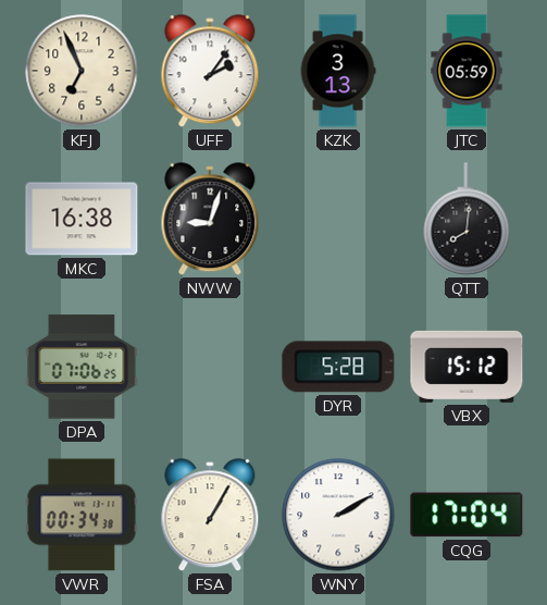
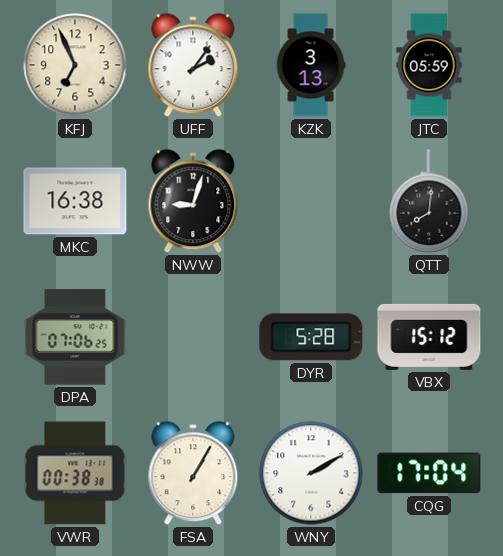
VWR: 00:34 -> 00:38
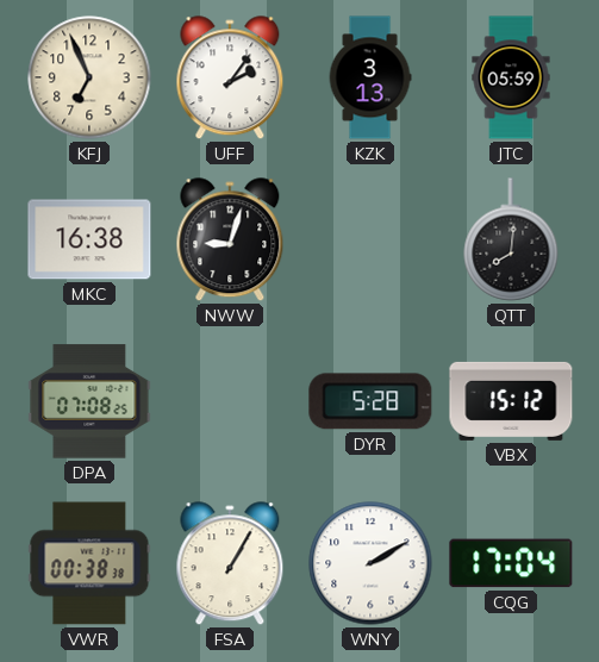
DPA: 07:06 -> 07:08
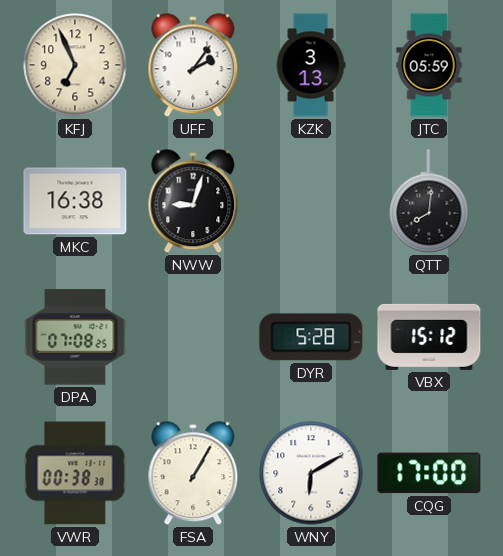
WNY: 2:10 -> 6:10
CQG: 17:04 -> 17:00
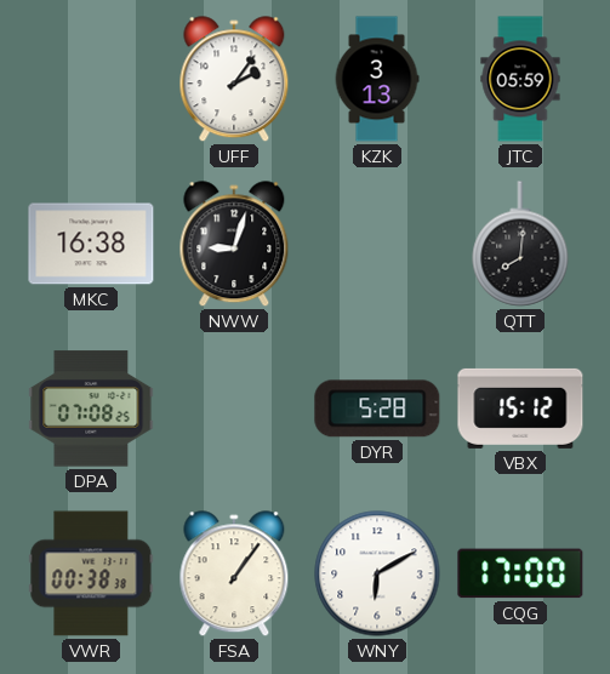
KFJ: 6:56 -> none
FSA: 1:05 -> 1:06
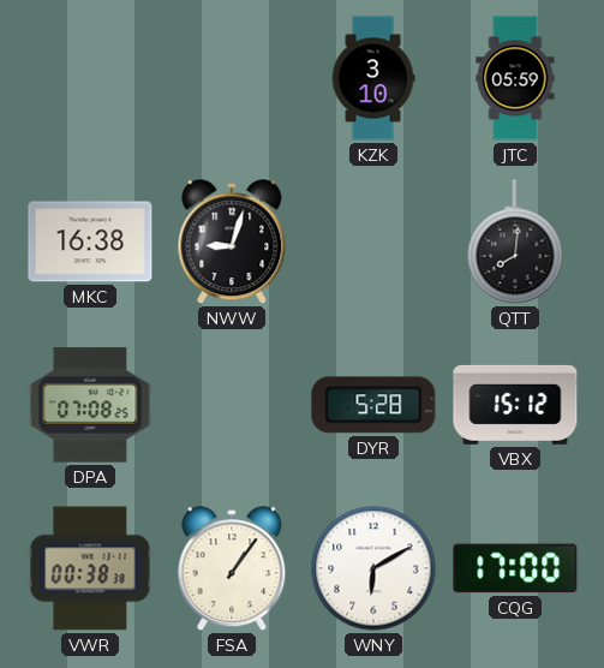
UFF: 2:06 -> none
KZK: 3:13 -> 3:10
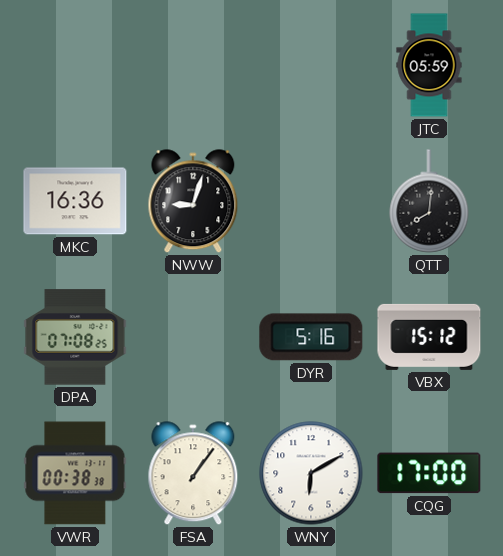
KZK: 3:10 -> none
MKC: 16:38 -> 16:36
DYR: 5:28 -> 5:16
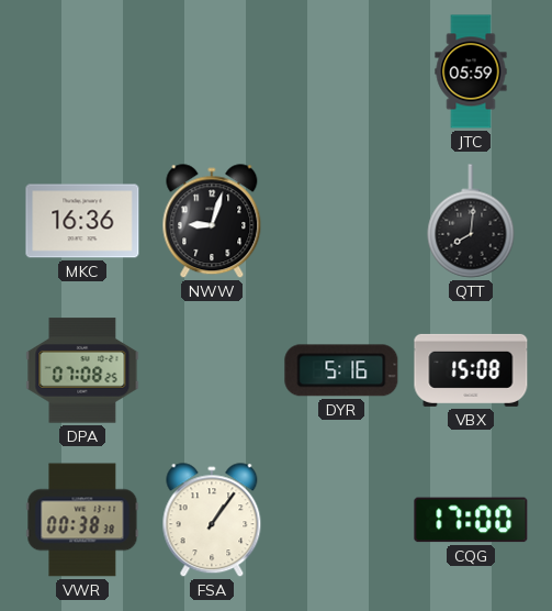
VBX: 15:12 -> 15:08
WNY: 6:10 -> none
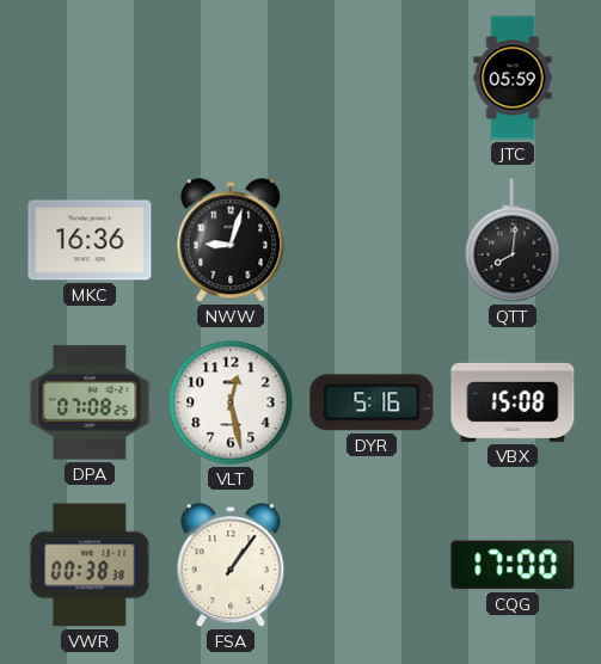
VLT: none -> 12:28
